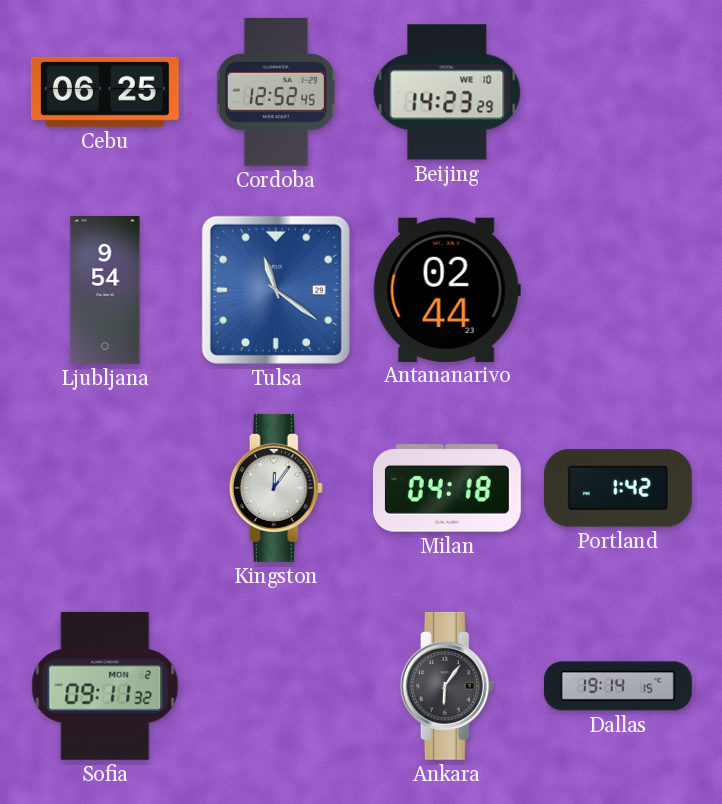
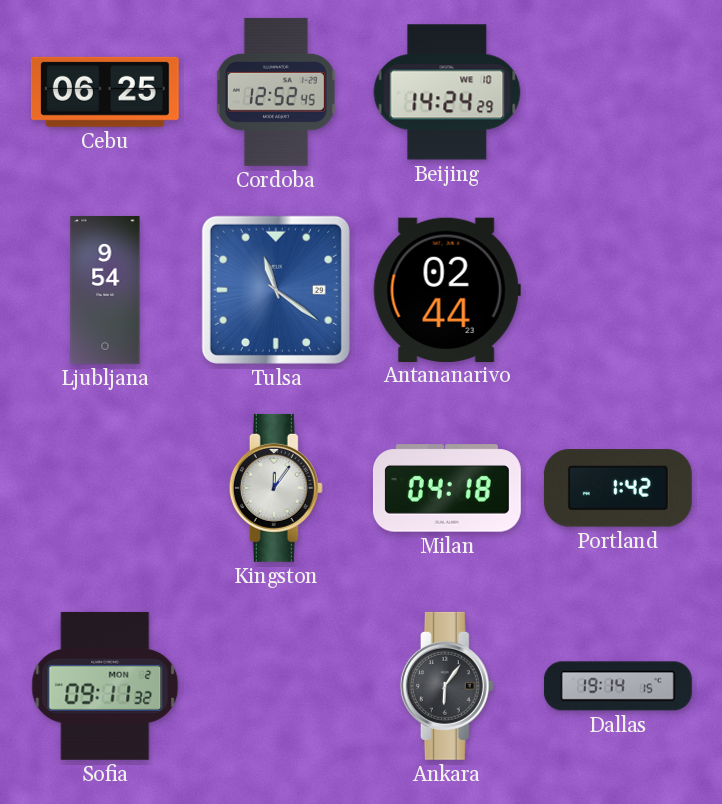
Beijing: 14:23 -> 14:24
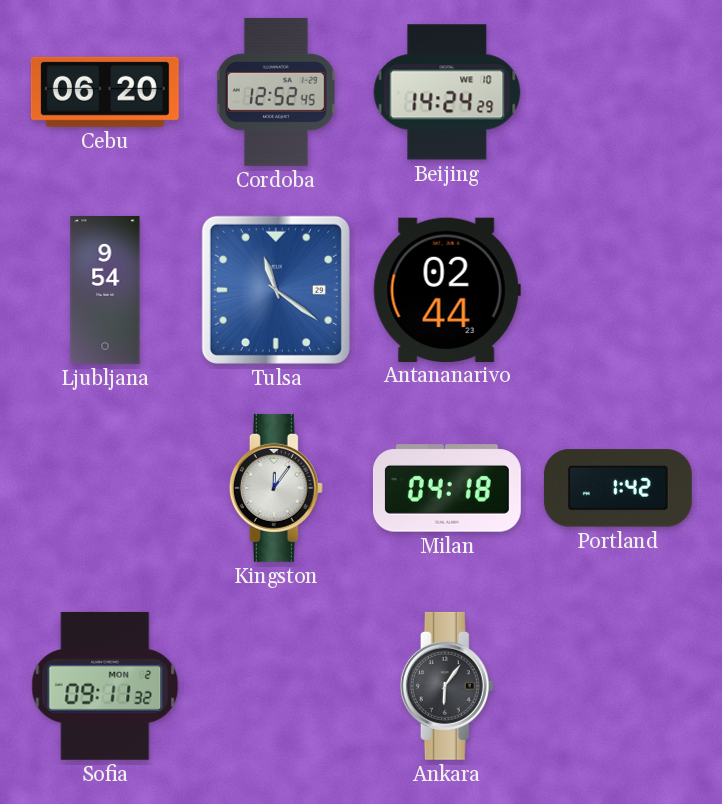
Cebu: 06:25 -> 06:20
Dallas: 19:14 -> none
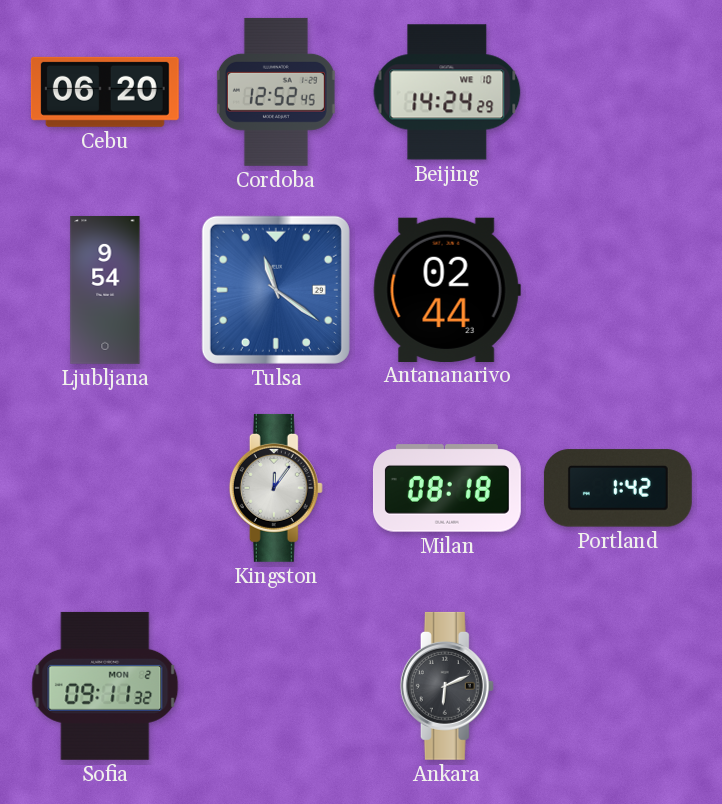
Milan: 04:18 -> 08:18
Ankara: 6:06 -> 6:11
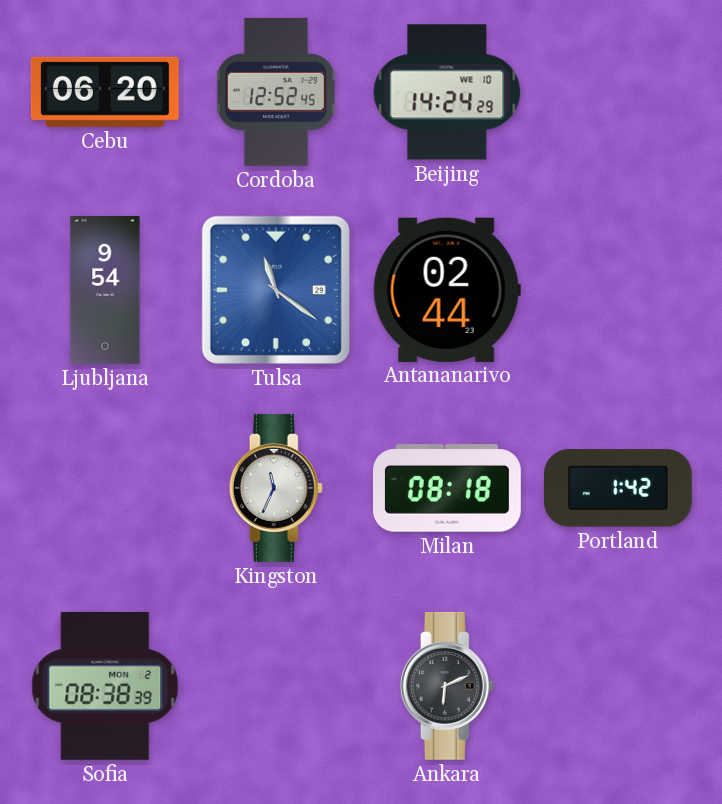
Kingston: 12:06 -> 11:34
Sofia: 09:11 -> 08:38
